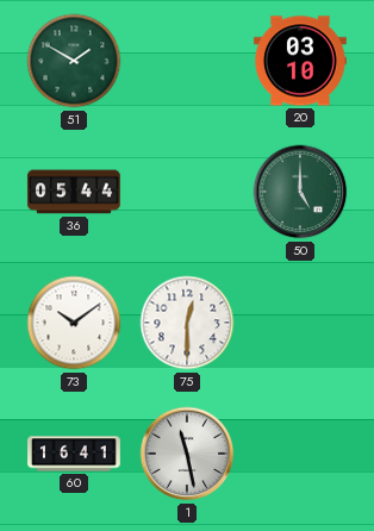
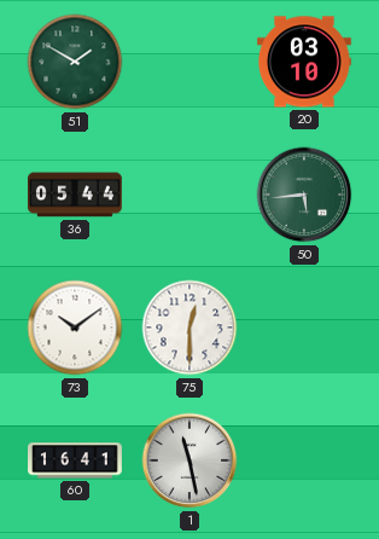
50: 5:00 -> 5:44
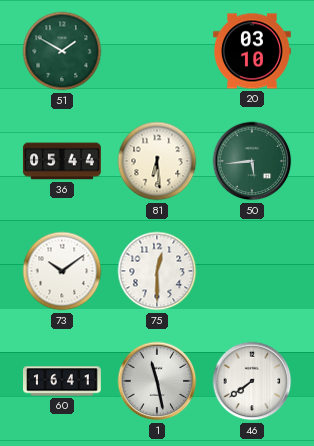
81: none -> 6:29
46: none -> 7:39
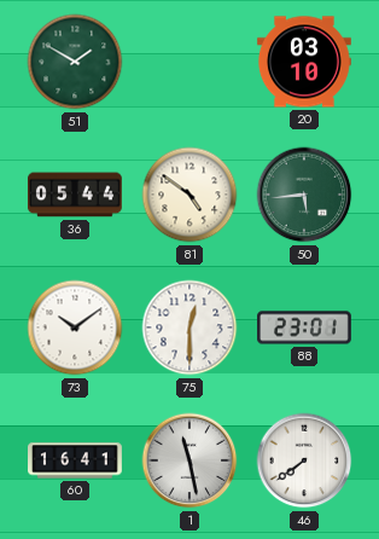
81: 6:29 -> 4:51
88: none -> 23:01
